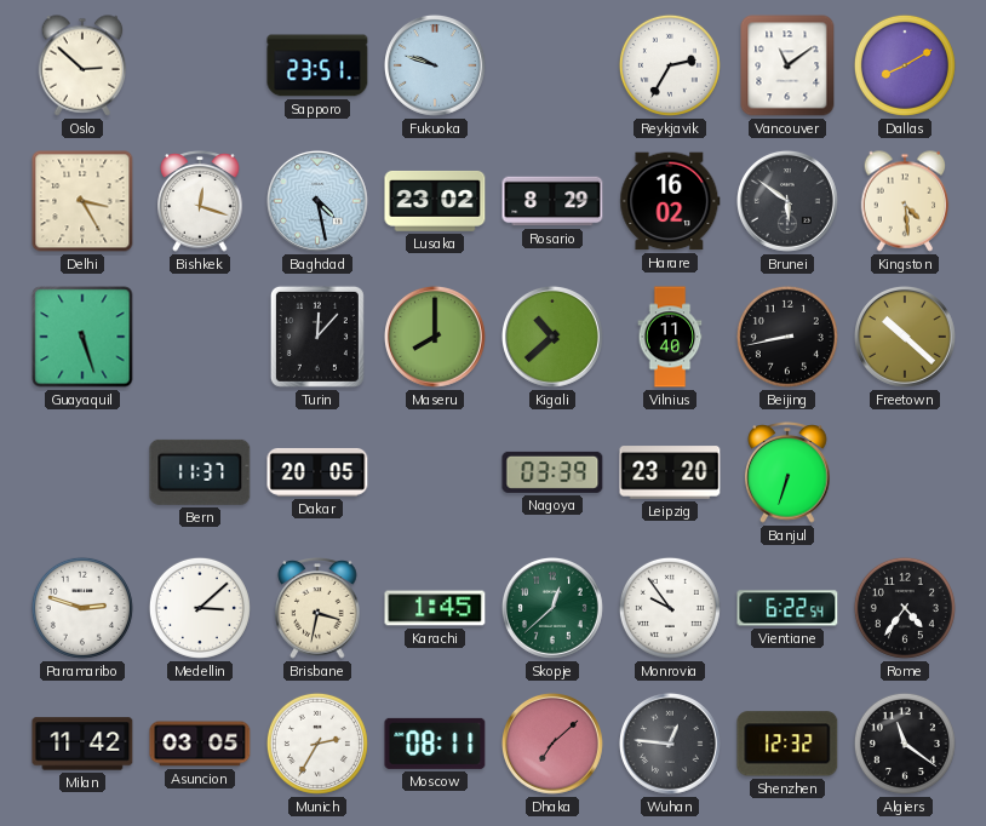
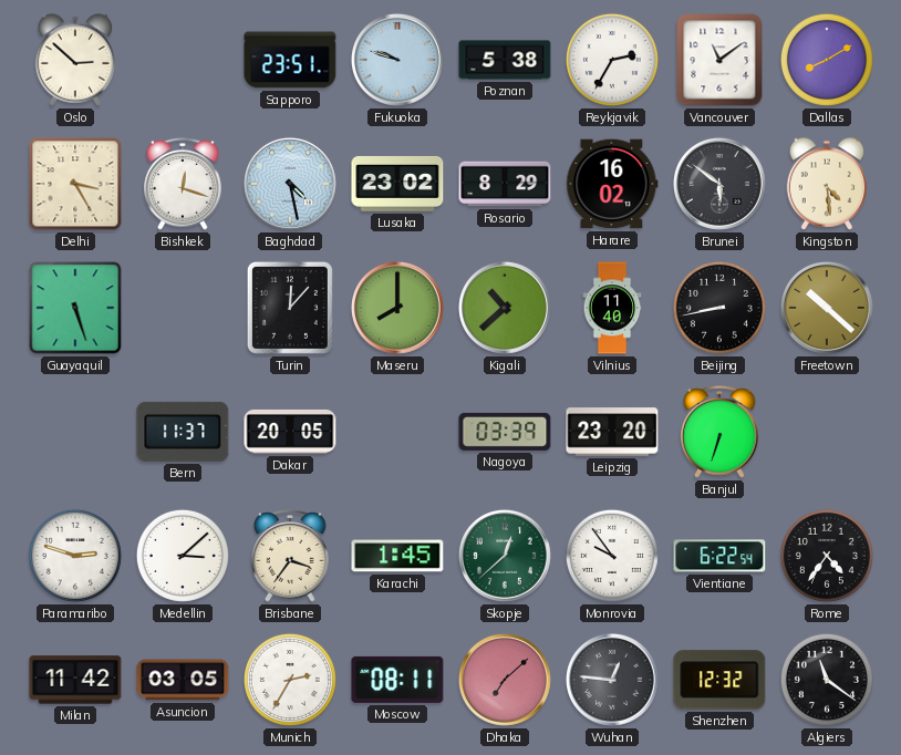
Poznan: none -> 5:38
Brisbane: 3:32 -> 3:36
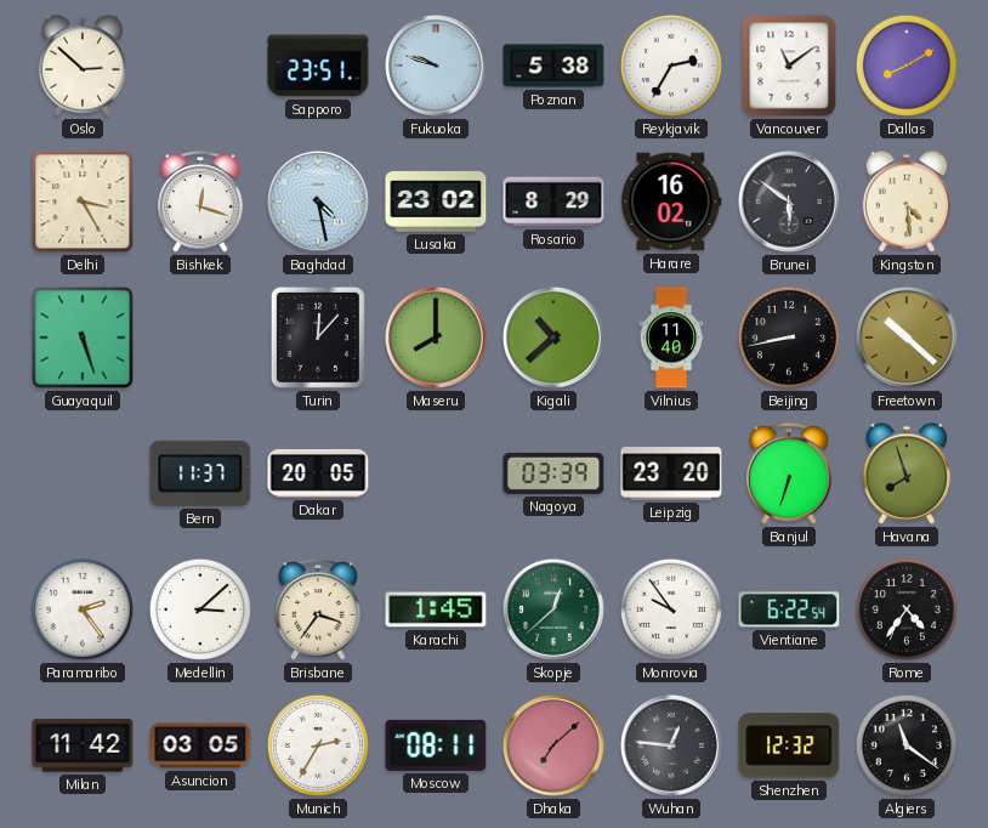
Havana: none -> 7:57
Paramaribo: 2:48 -> 2:24
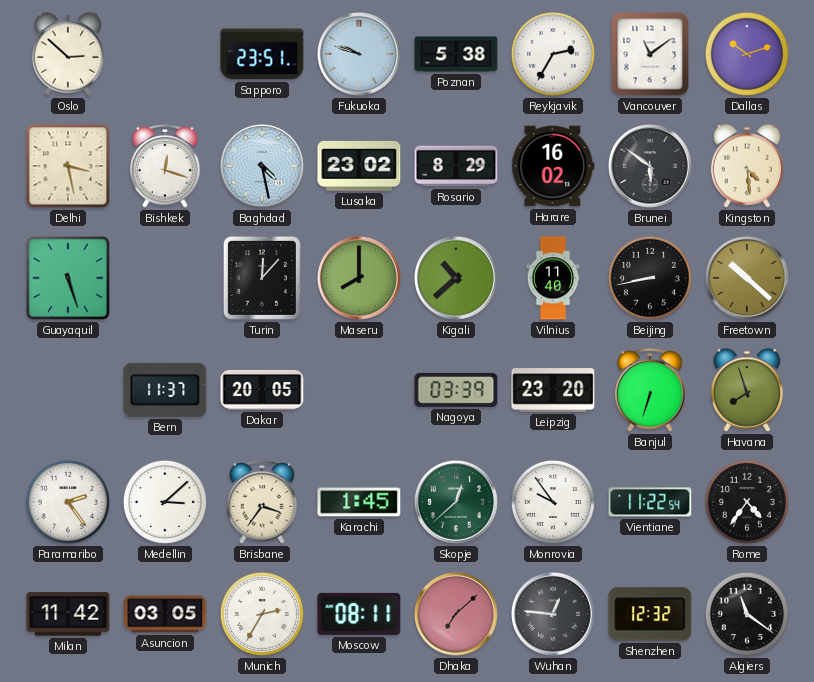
Dallas: 8:10 -> 10:12
Delhi: 3:25 -> 3:28
Vientiane: 6:22 -> 11:22
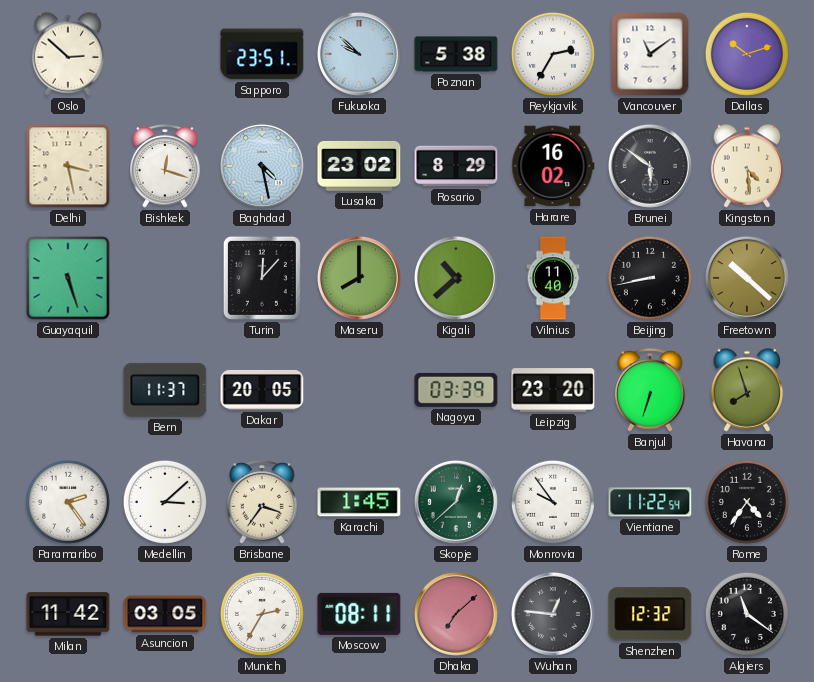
Fukuoka: 9:48 -> 9:52
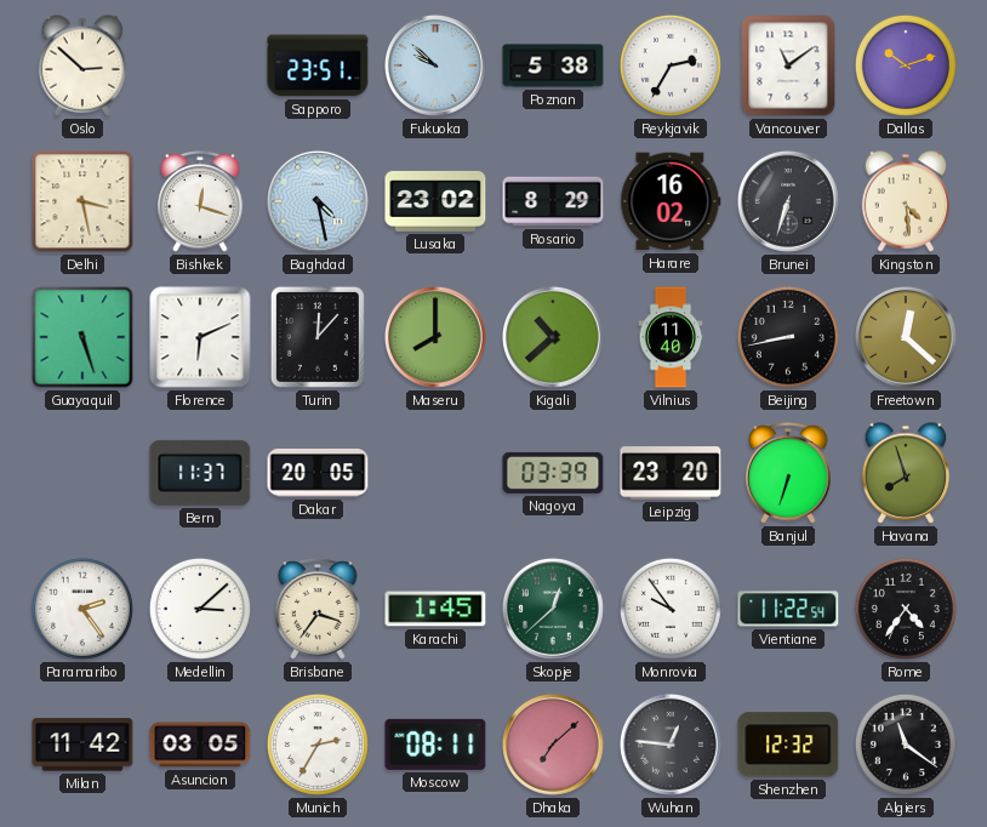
Brunei: 5:51 -> 6:33
Florence: none -> 6:11
Freetown: 10:22 -> 12:22
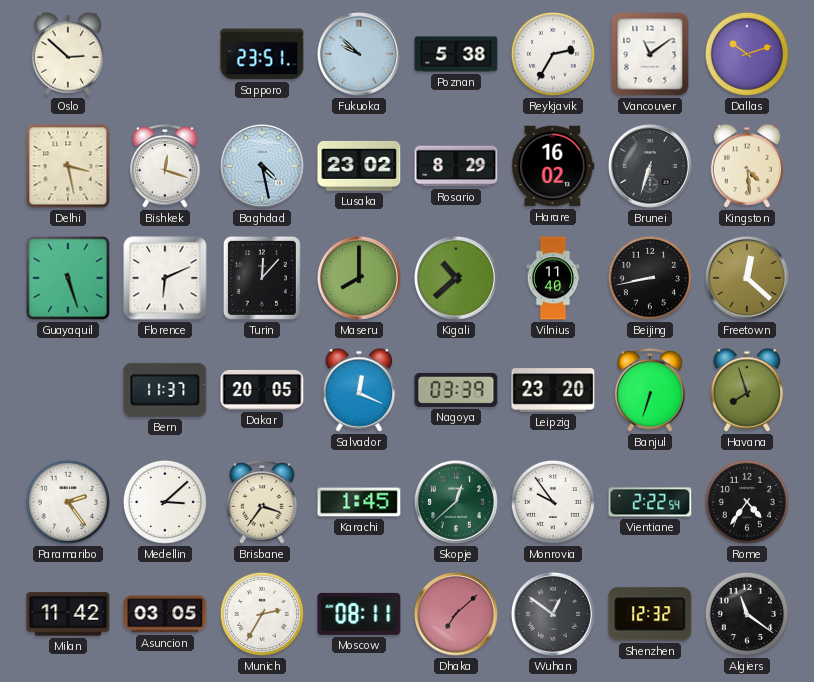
Salvador: none -> 12:19
Vientiane: 11:22 -> 2:22
Wuhan: 12:46 -> 12:51
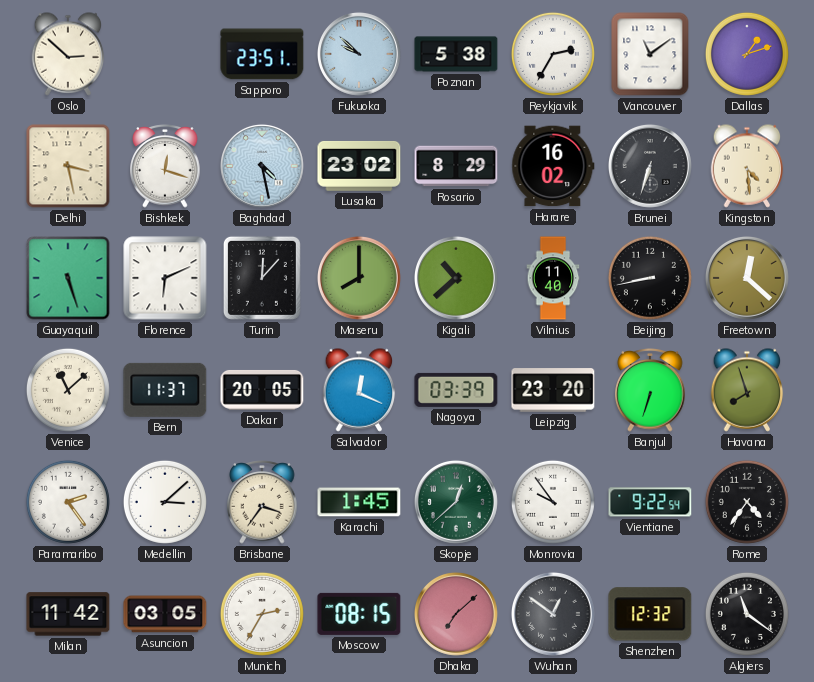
Dallas: 10:12 -> 1:12
Venice: none -> 11:08
Vientiane: 2:22 -> 9:22
Moscow: 08:11 -> 08:15
